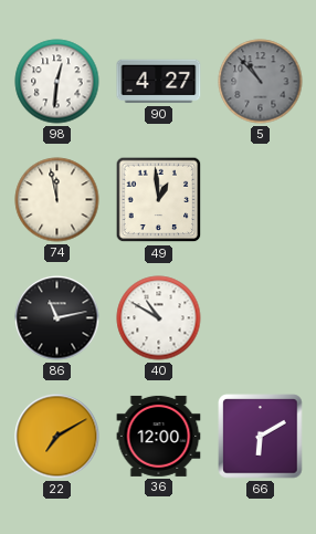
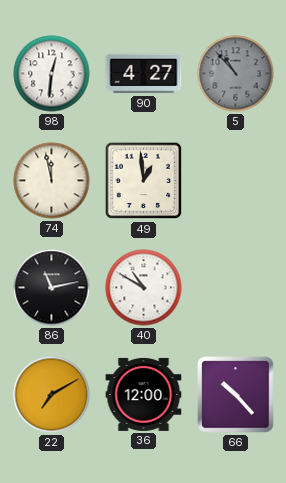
66: 6:10 -> 10:23
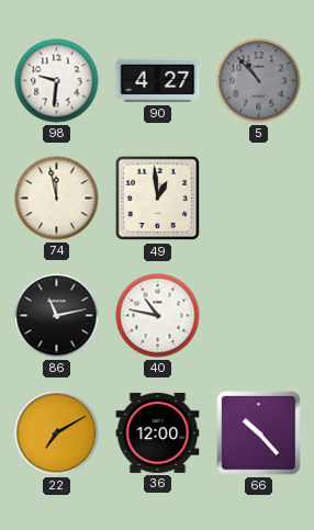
98: 12:31 -> 9:31
40: 10:50 -> 10:47
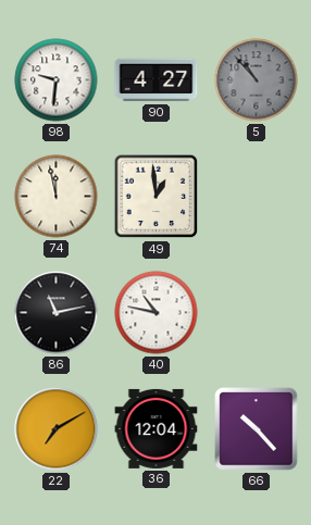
36: 12:00 -> 12:04
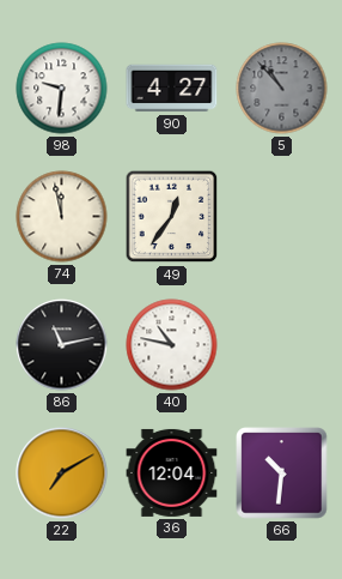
49: 12:59 -> 12:36
66: 10:23 -> 10:31
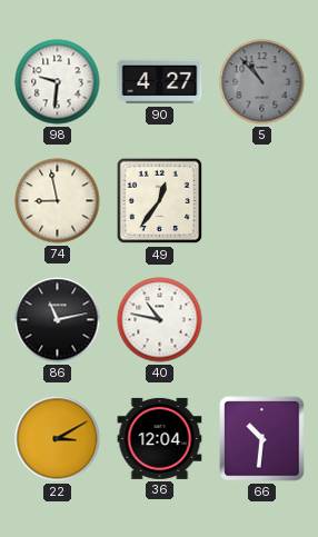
74: 11:58 -> 8:58
22: 7:10 -> 3:10
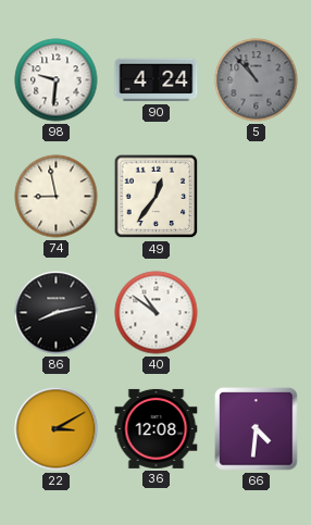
90: 4:27 -> 4:24
86: 11:13 -> 8:13
40: 10:47 -> 10:51
36: 12:04 -> 12:08
66: 10:31 -> 4:31
